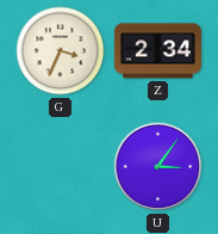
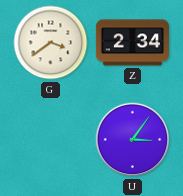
G: 3:34 -> 3:39
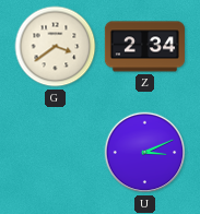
U: 3:06 -> 3:11
